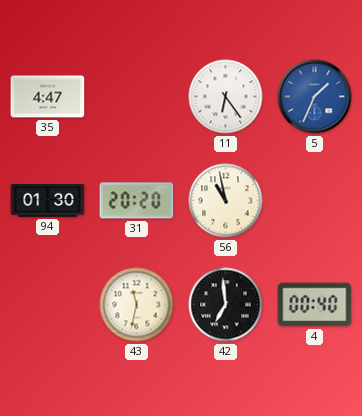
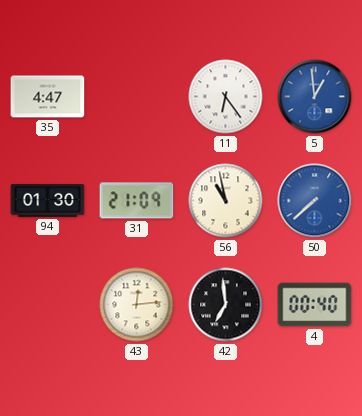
5: 1:34 -> 12:59
31: 20:20 -> 21:09
50: none -> 7:38
43: 11:32 -> 12:14
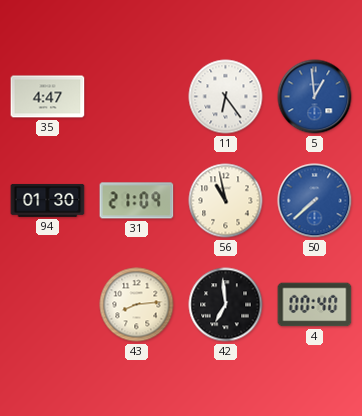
43: 12:14 -> 8:14
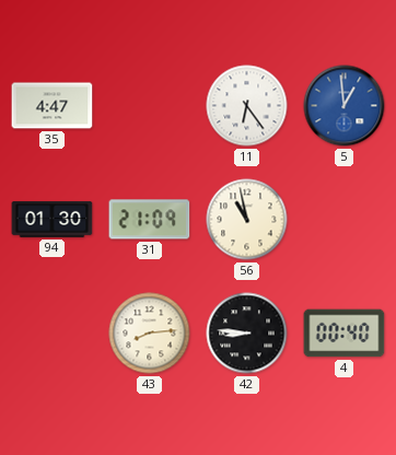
50: 7:38 -> none
42: 6:59 -> 8:46
